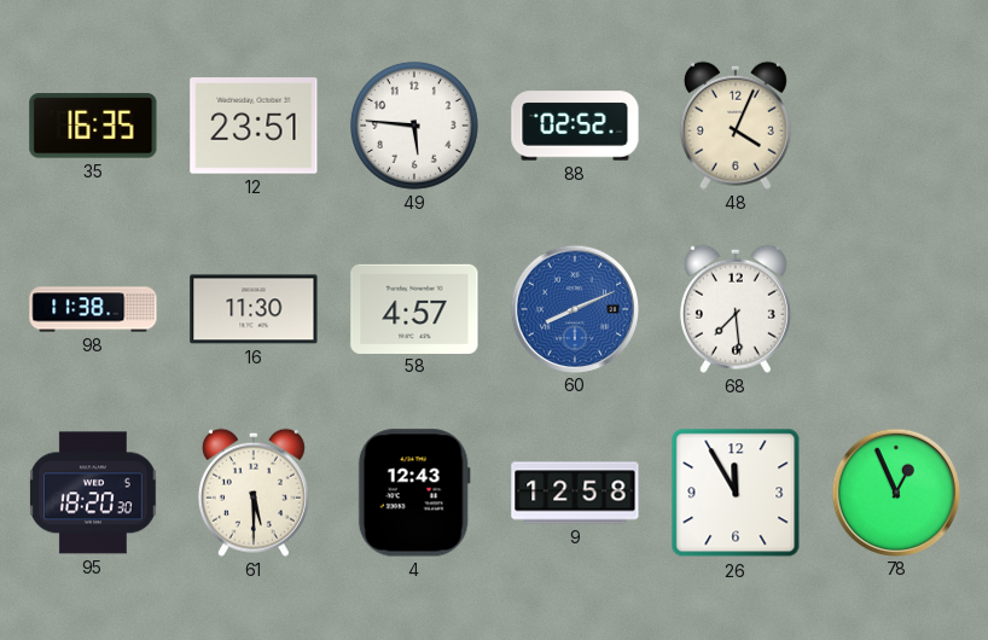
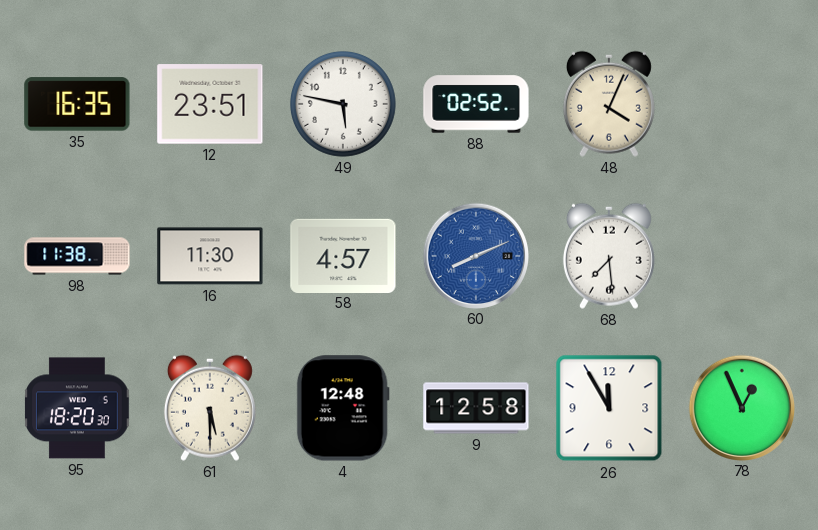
49: 5:46 -> 5:47
4: 12:43 -> 12:48
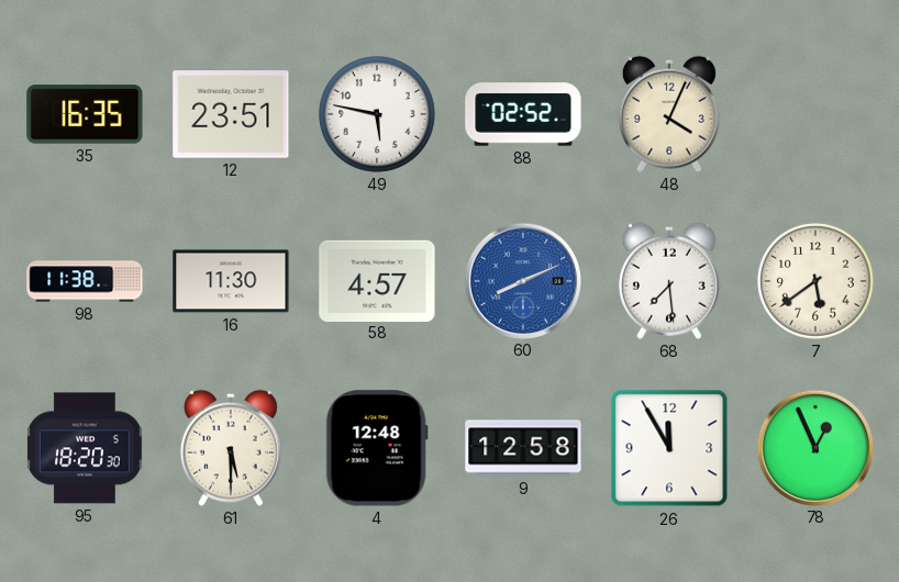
7: none -> 5:39
